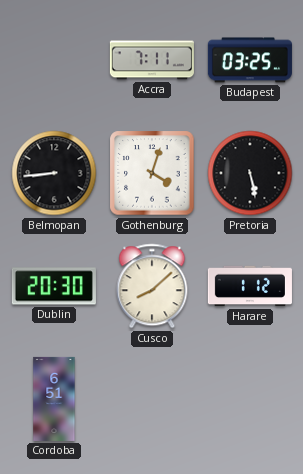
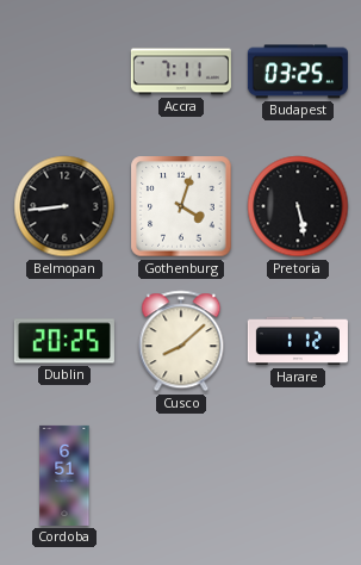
Dublin: 20:30 -> 20:25
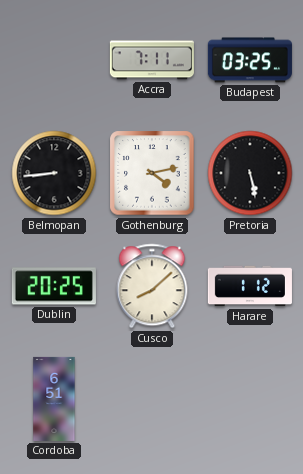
Gothenburg: 4:03 -> 4:13
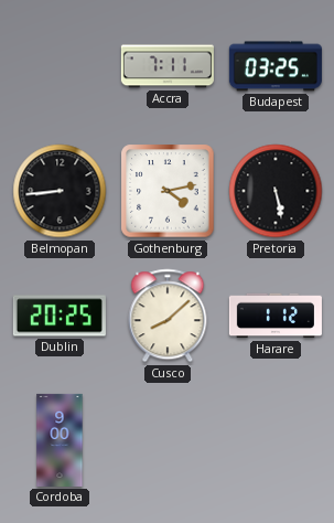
Cordoba: 6:51 -> 9:00
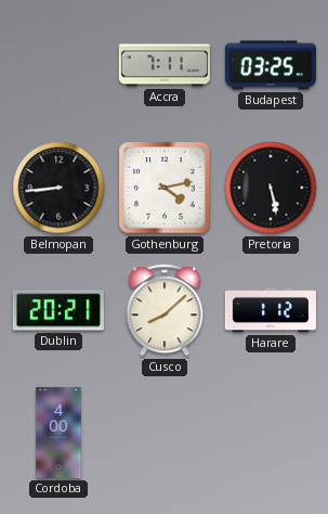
Dublin: 20:25 -> 20:21
Cordoba: 9:00 -> 4:00
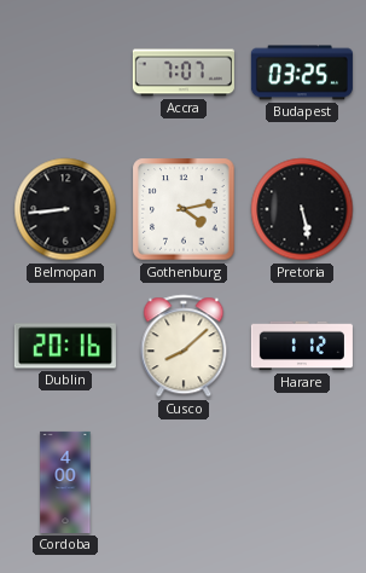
Accra: 7:11 -> 7:07
Dublin: 20:21 -> 20:16
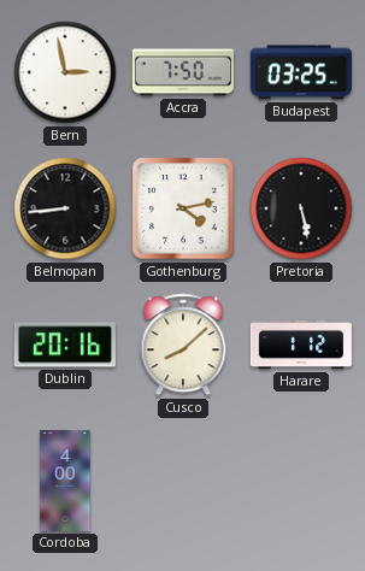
Bern: none -> 2:58
Accra: 7:07 -> 7:50
